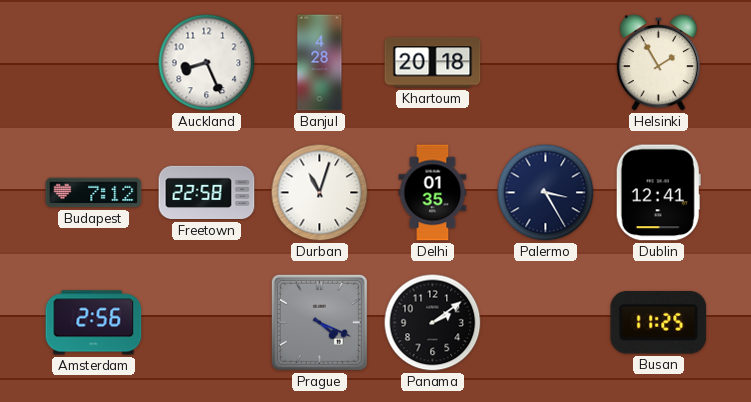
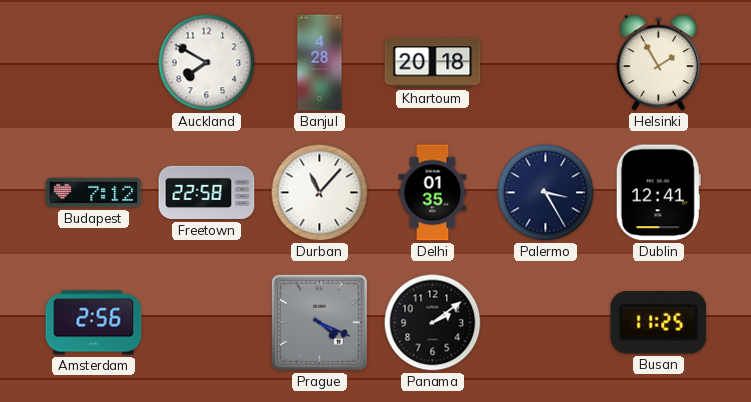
Auckland: 8:26 -> 7:50
Durban: 11:03 -> 11:07
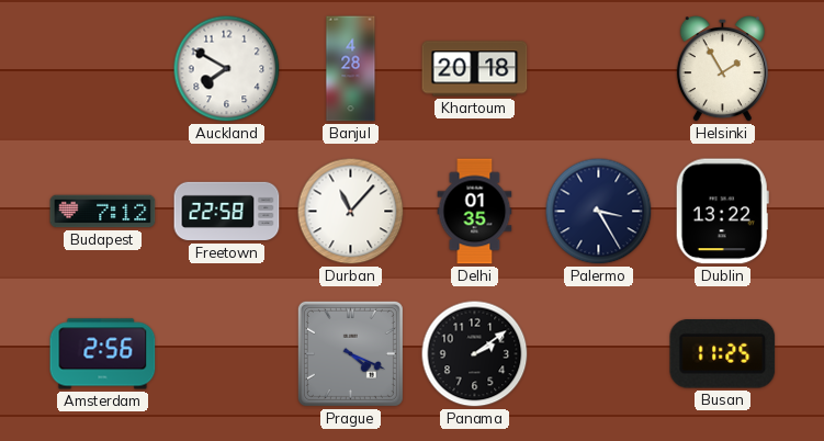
Dublin: 12:41 -> 13:22
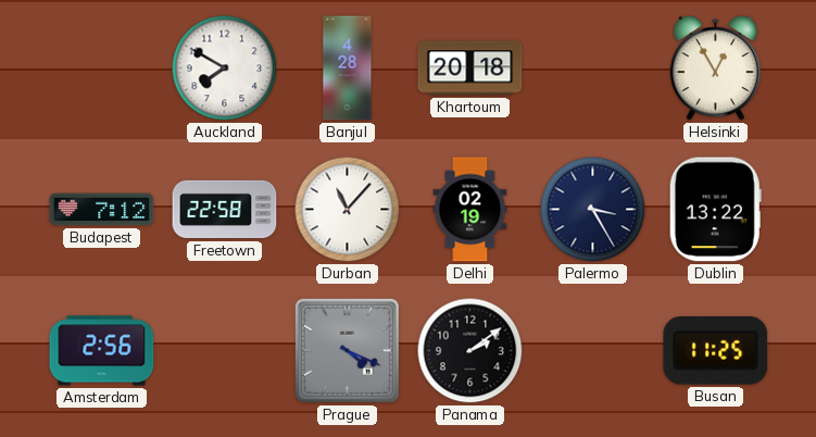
Helsinki: 1:55 -> 12:55
Delhi: 01:35 -> 02:19
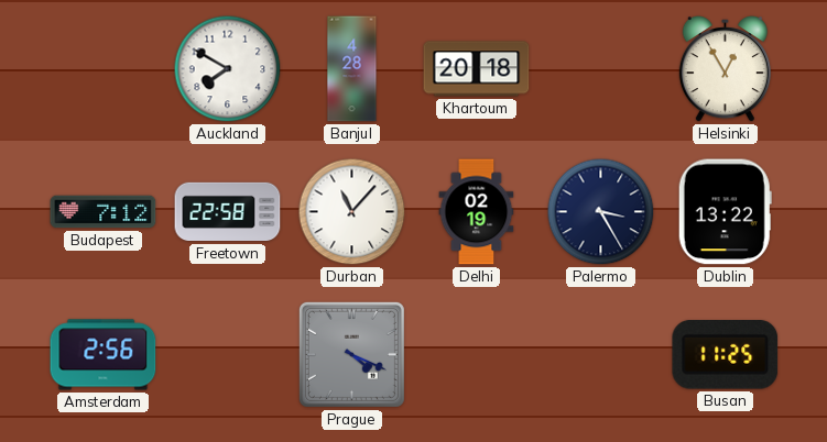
Panama: 2:09 -> none
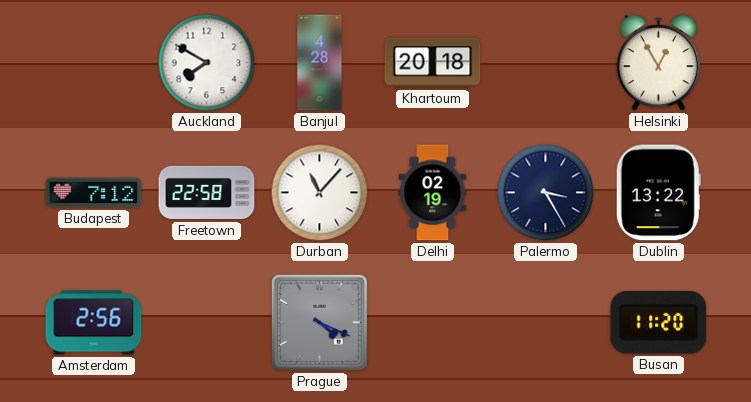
Busan: 11:25 -> 11:20
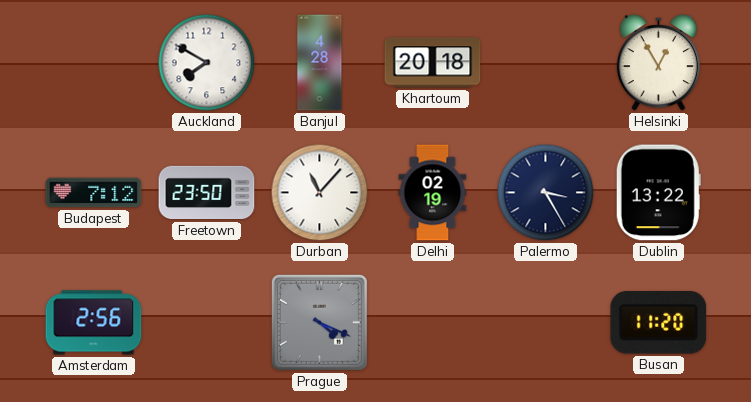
Freetown: 22:58 -> 23:50
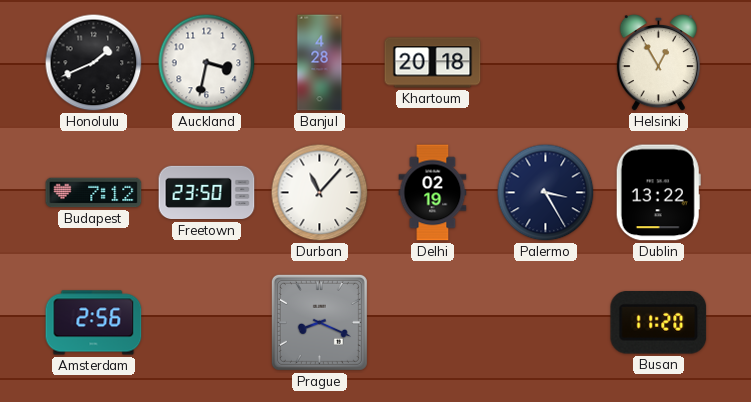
Honolulu: none -> 1:41
Auckland: 7:50 -> 3:32
Prague: 4:19 -> 8:19
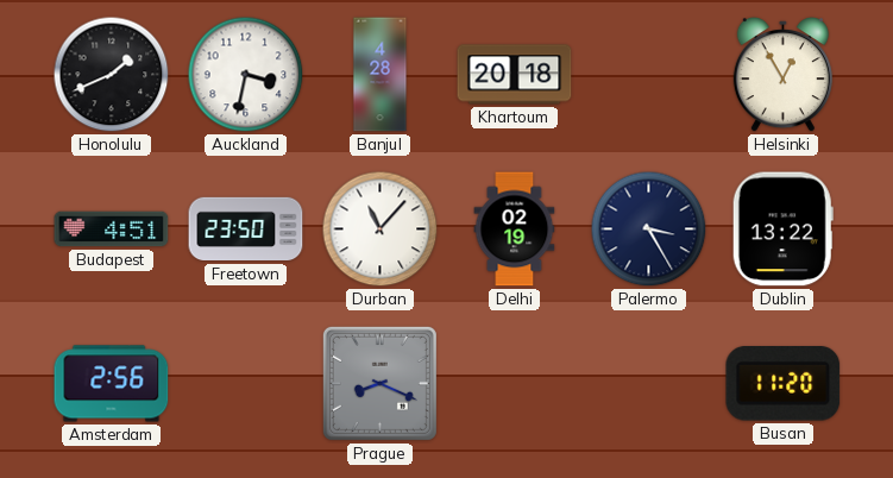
Budapest: 7:12 -> 4:51
